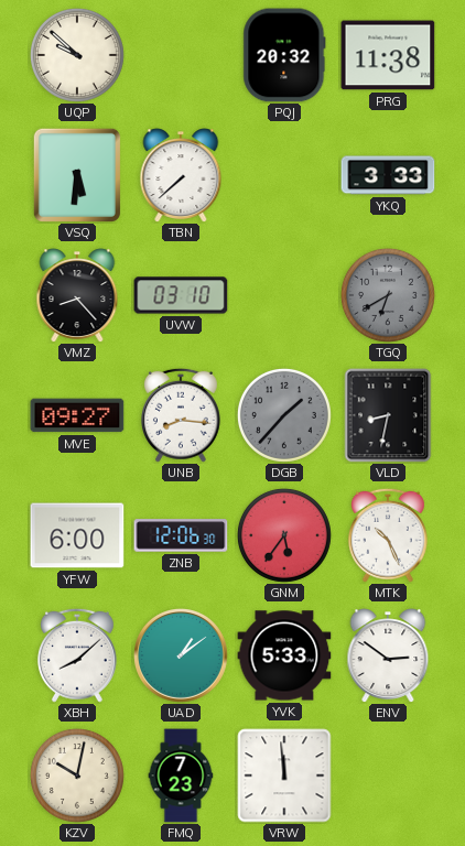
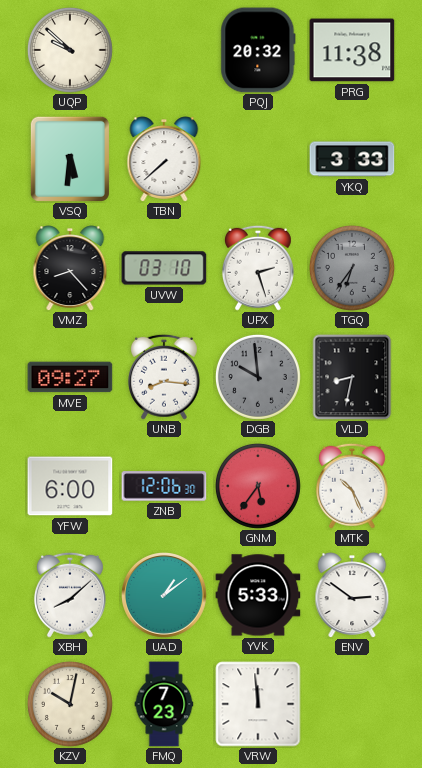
UPX: none -> 2:27
TGQ: 6:40 -> 6:36
DGB: 1:37 -> 9:59
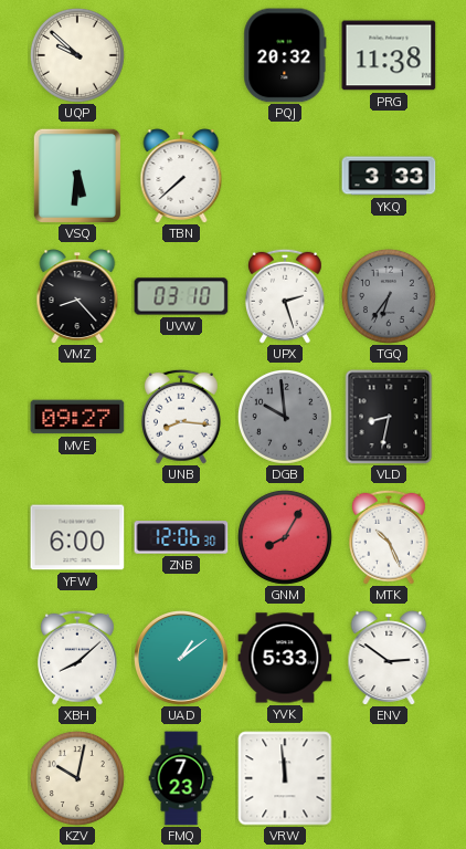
GNM: 5:36 -> 8:05
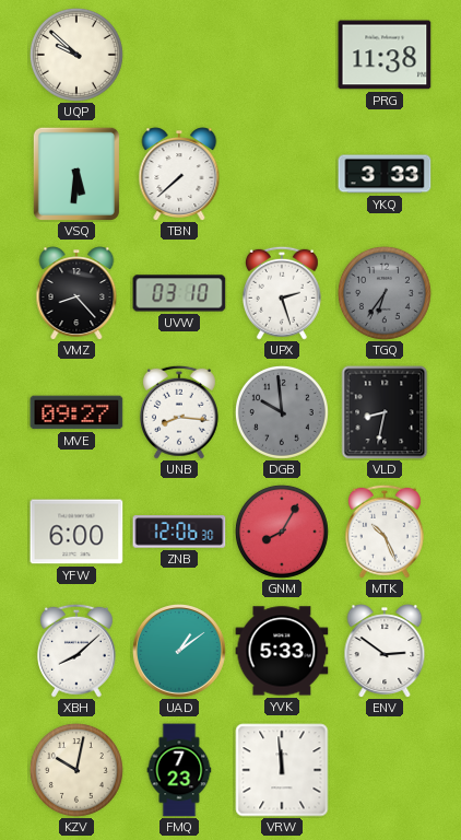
PQJ: 20:32 -> none
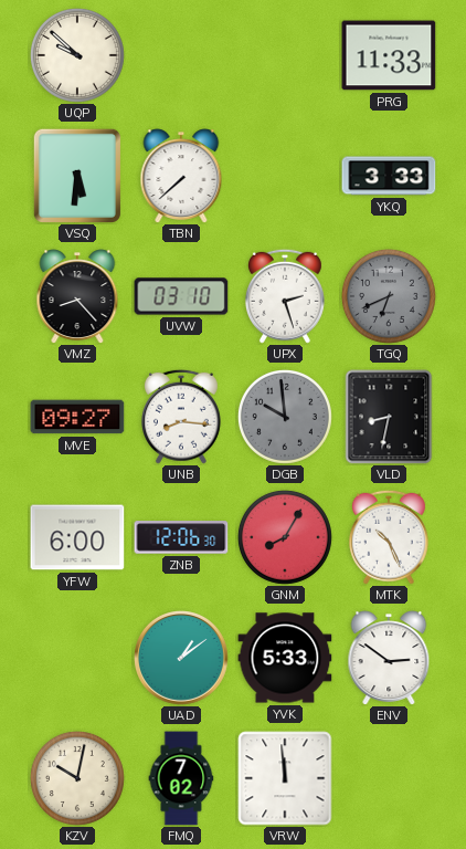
PRG: 11:38 -> 11:33
TGQ: 6:36 -> 6:41
XBH: 8:08 -> none
FMQ: 7:23 -> 7:02
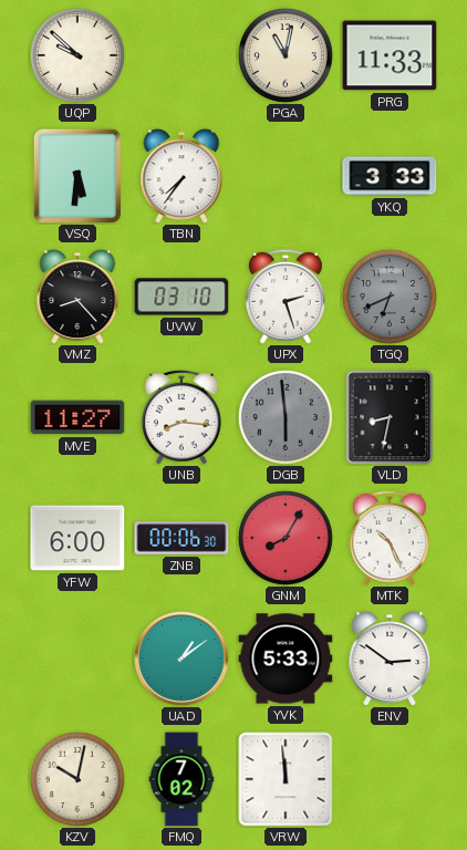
PGA: none -> 11:02
TBN: 7:38 -> 7:36
MVE: 09:27 -> 11:27
DGB: 9:59 -> 5:59
ZNB: 12:06 -> 00:06
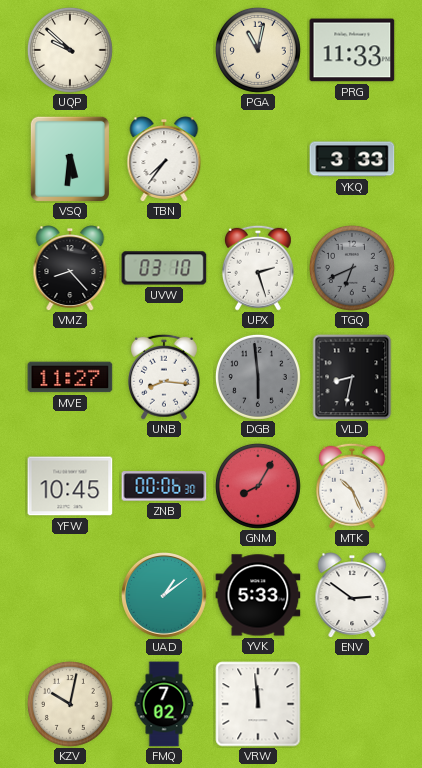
YFW: 6:00 -> 10:45
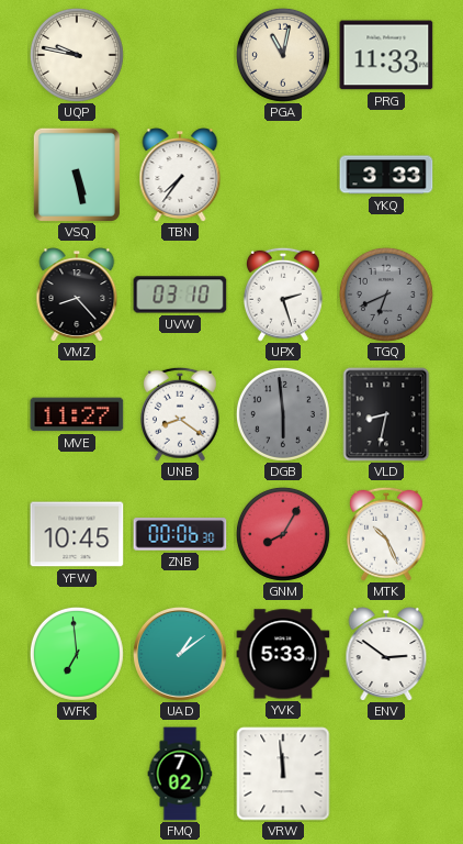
UQP: 9:52 -> 9:47
VSQ: 5:31 -> 5:28
UNB: 8:16 -> 8:21
WFK: none -> 6:59
KZV: 10:02 -> none
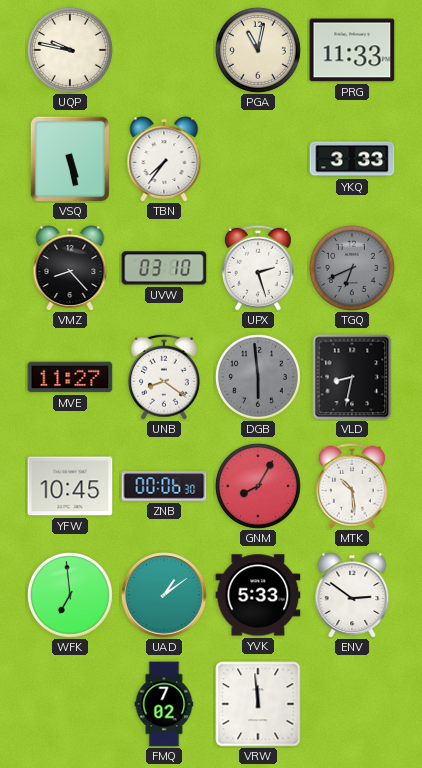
MTK: 10:26 -> 10:29
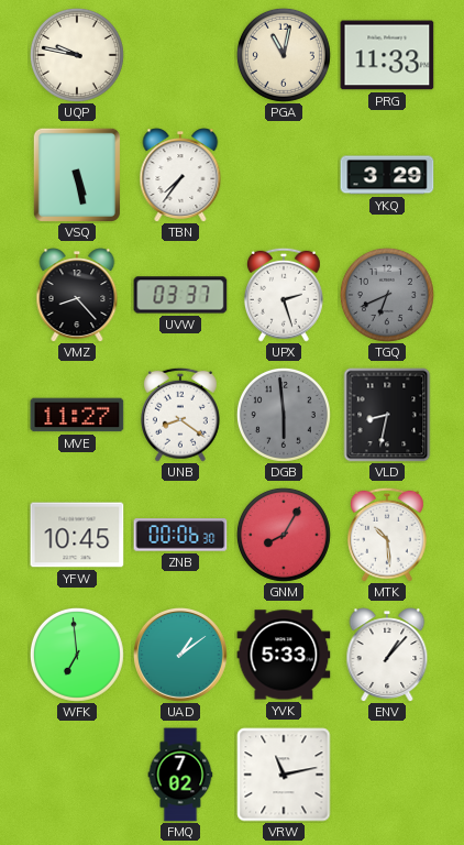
YKQ: 3:33 -> 3:29
UVW: 03:10 -> 03:37
ENV: 2:51 -> 1:07
VRW: 11:59 -> 11:13
